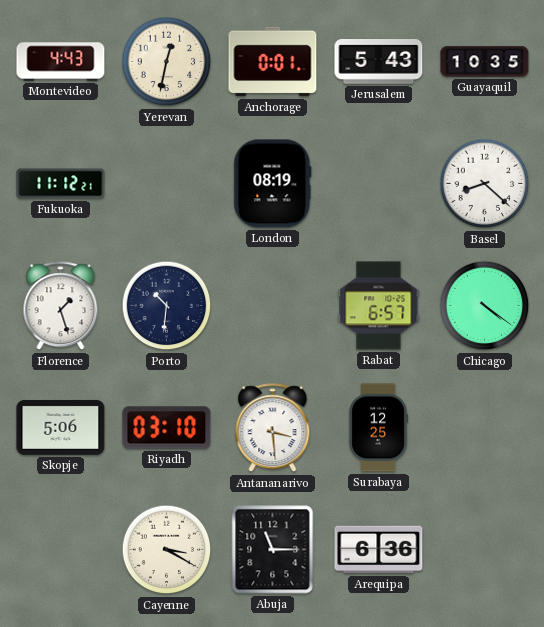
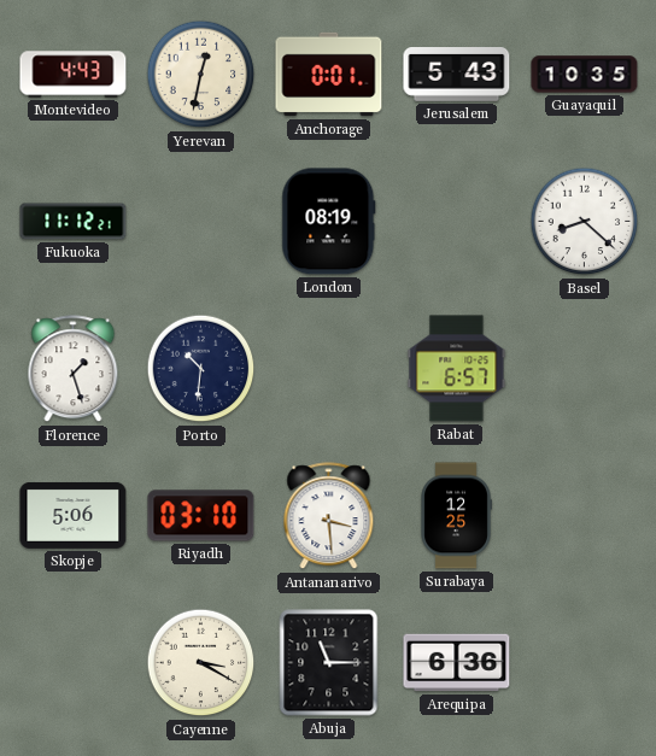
Chicago: 4:21 -> none
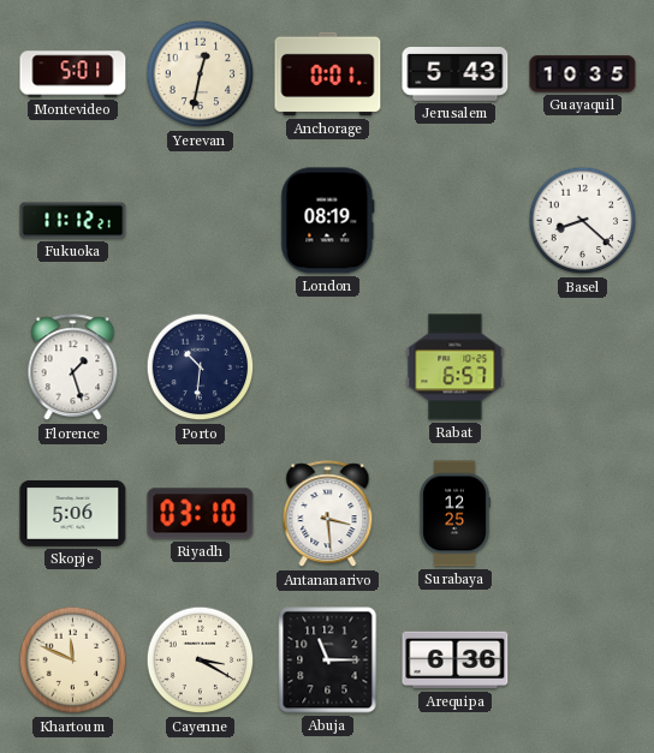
Montevideo: 4:43 -> 5:01
Khartoum: none -> 11:49
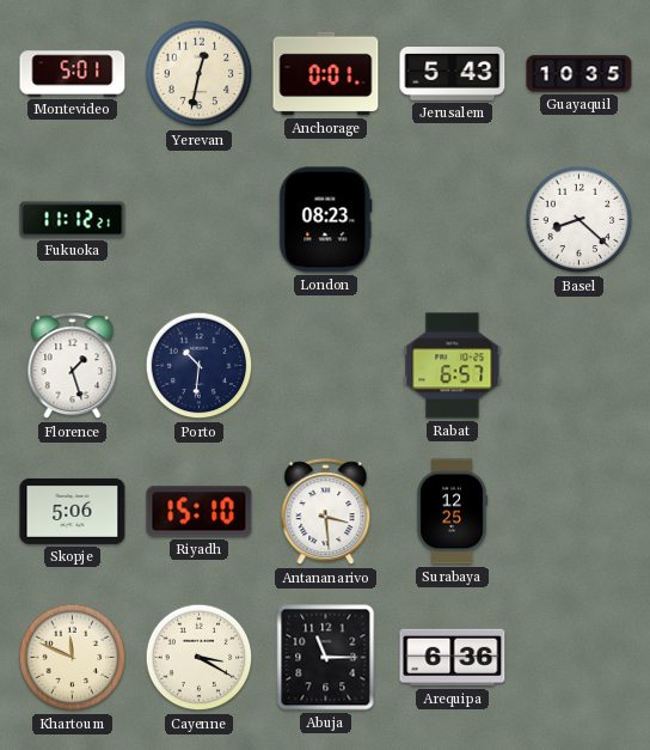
London: 08:19 -> 08:23
Riyadh: 03:10 -> 15:10
